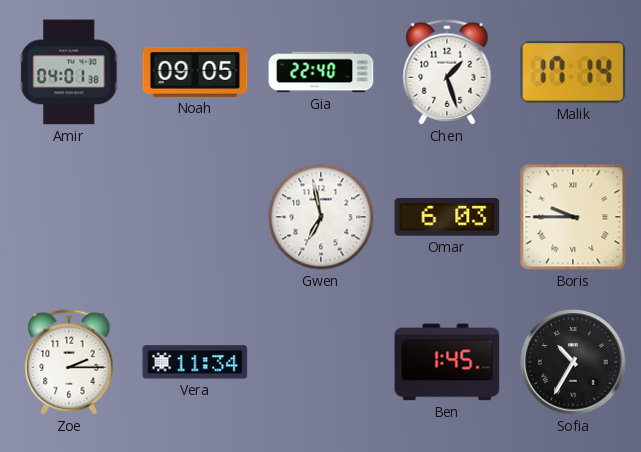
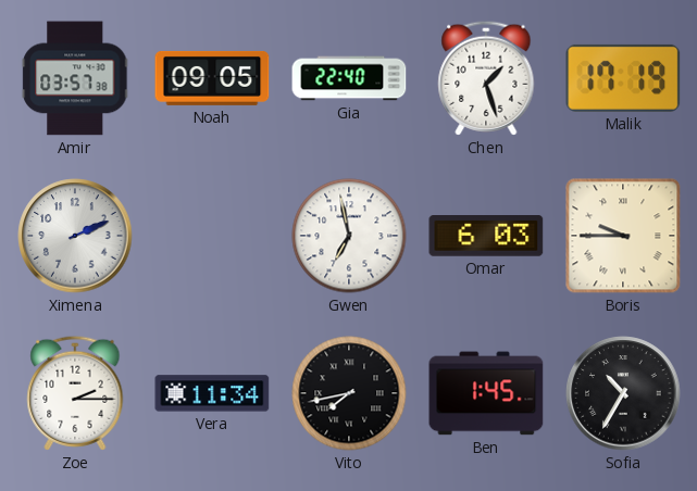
Amir: 04:01 -> 03:57
Malik: 17:14 -> 17:19
Ximena: none -> 2:11
Vito: none -> 7:43
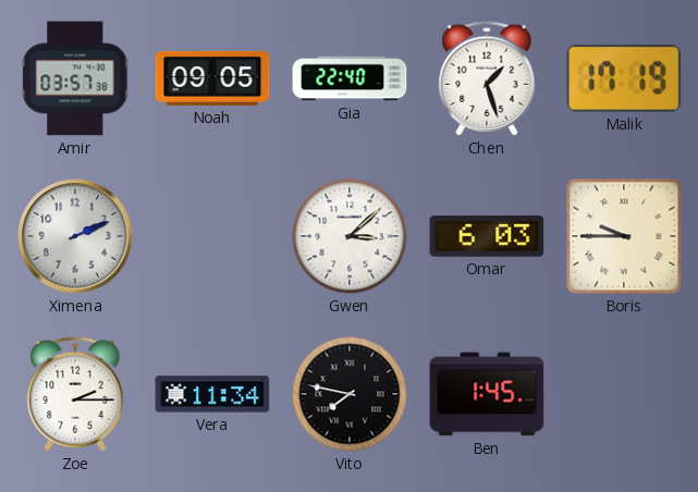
Gwen: 6:58 -> 3:08
Vito: 7:43 -> 7:47
Sofia: 10:35 -> none
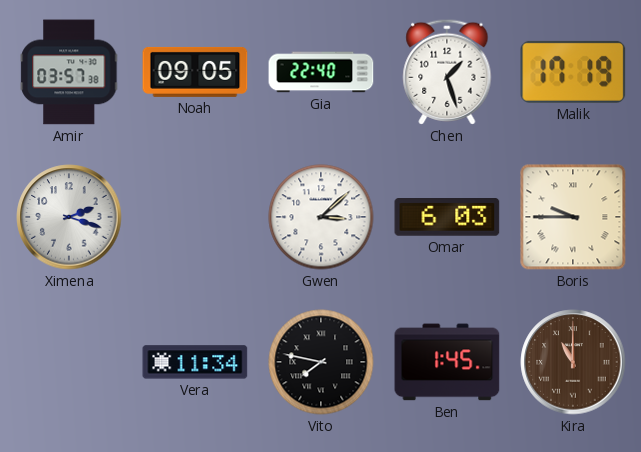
Ximena: 2:11 -> 2:18
Zoe: 2:15 -> none
Kira: none -> 11:00
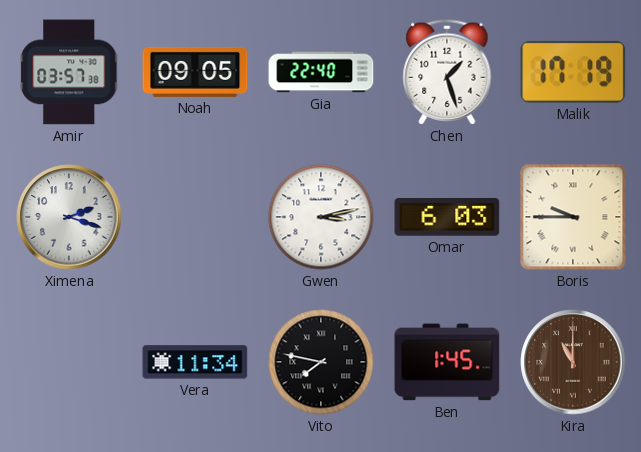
Gwen: 3:08 -> 3:13
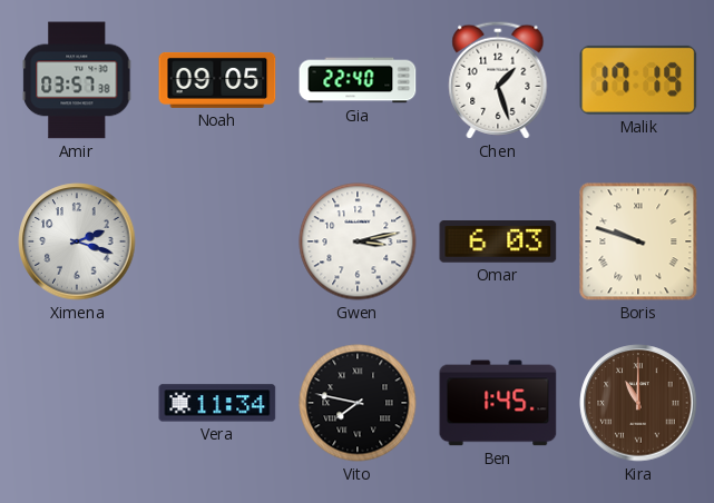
Boris: 9:45 -> 9:48
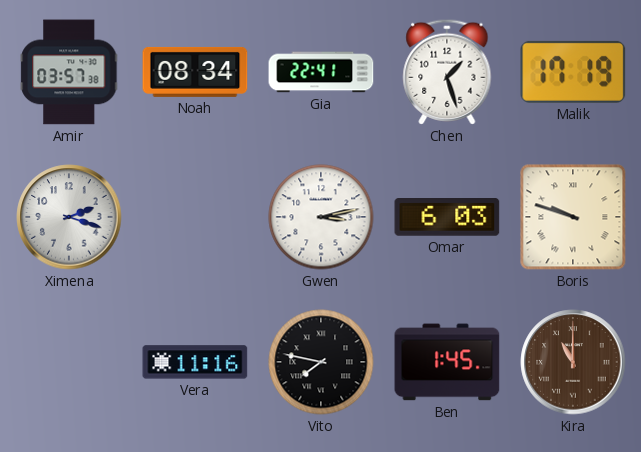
Noah: 09:05 -> 08:34
Gia: 22:40 -> 22:41
Vera: 11:34 -> 11:16
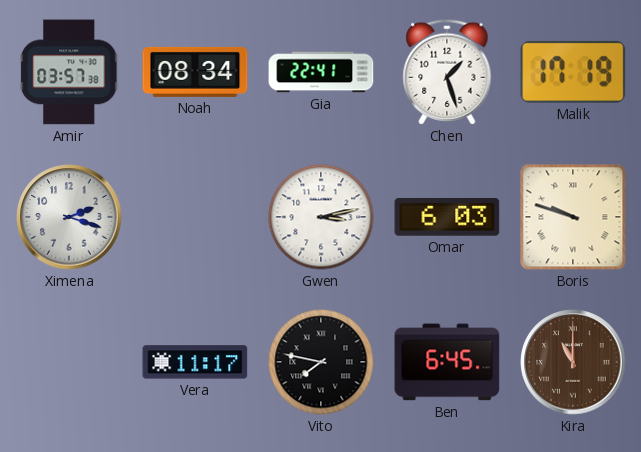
Vera: 11:16 -> 11:17
Ben: 1:45 -> 6:45
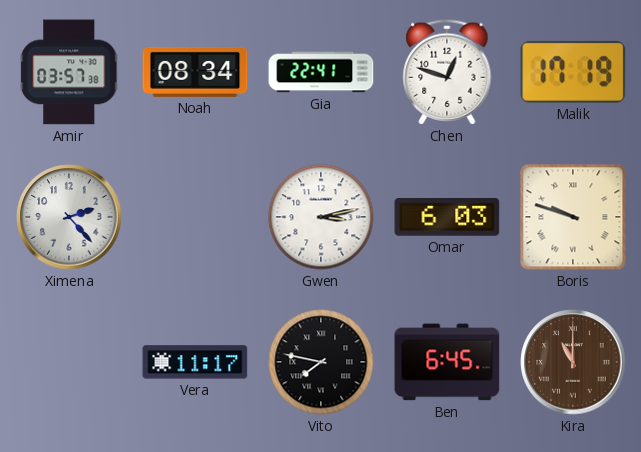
Chen: 1:27 -> 12:48
Ximena: 2:18 -> 2:23
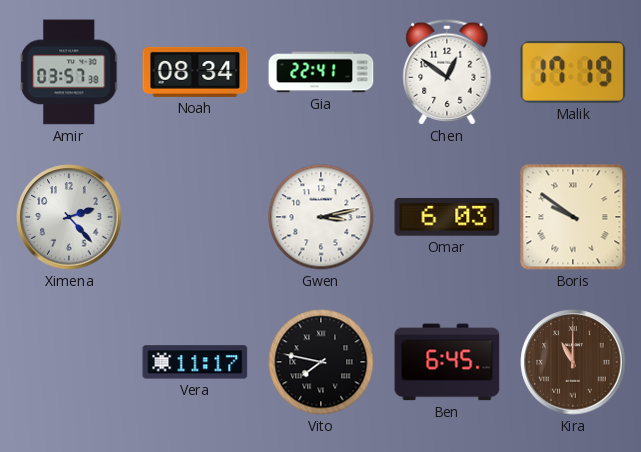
Chen: 12:48 -> 12:51
Boris: 9:48 -> 9:51
